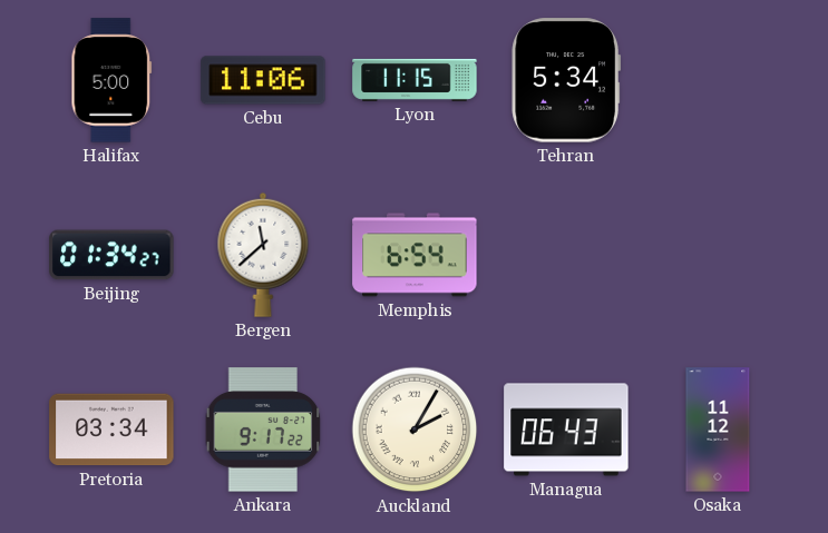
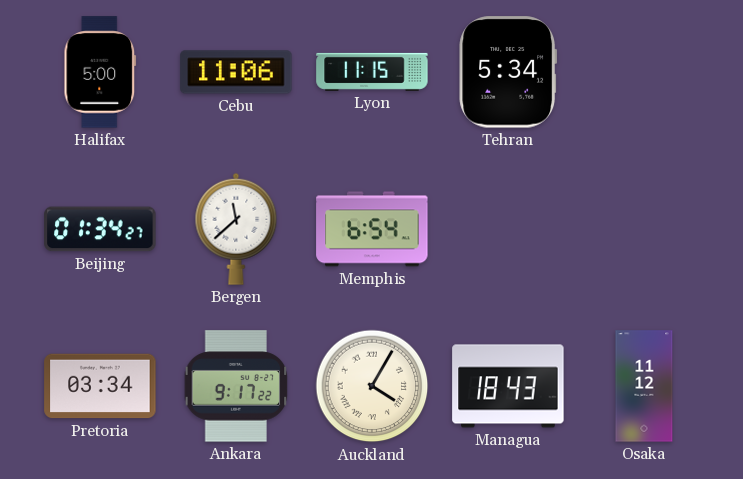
Auckland: 2:05 -> 4:05
Managua: 06:43 -> 18:43
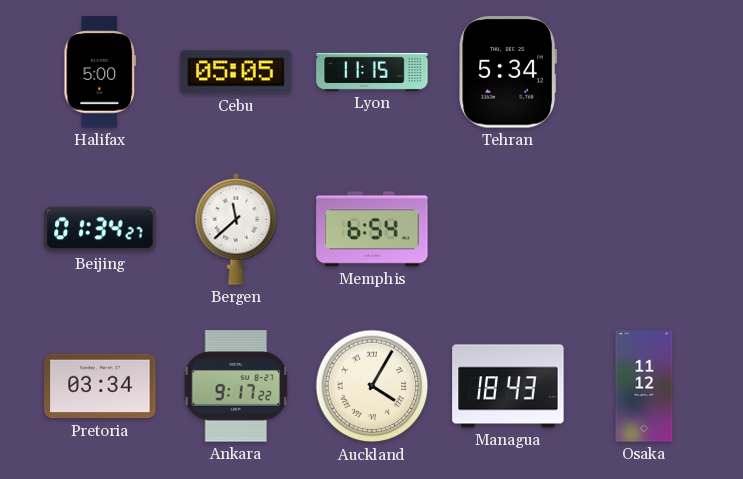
Cebu: 11:06 -> 05:05
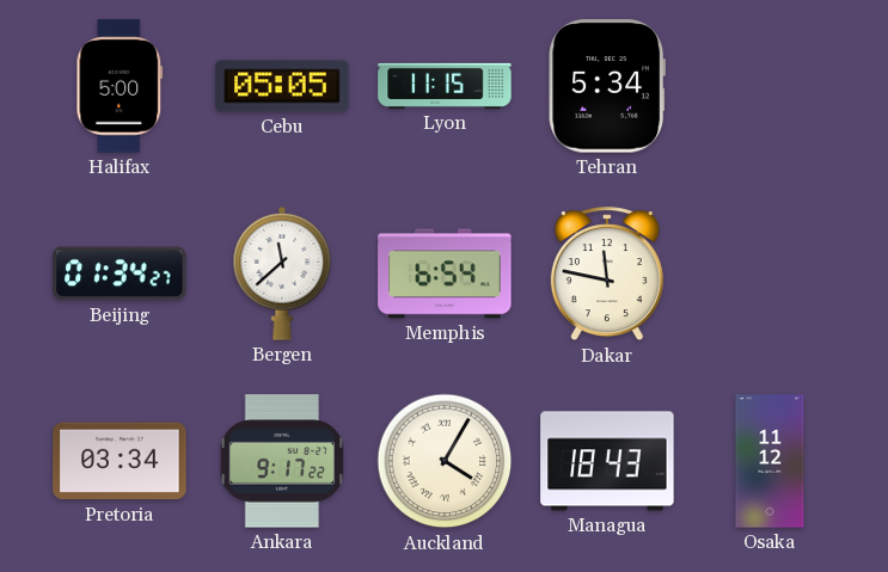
Dakar: none -> 11:47
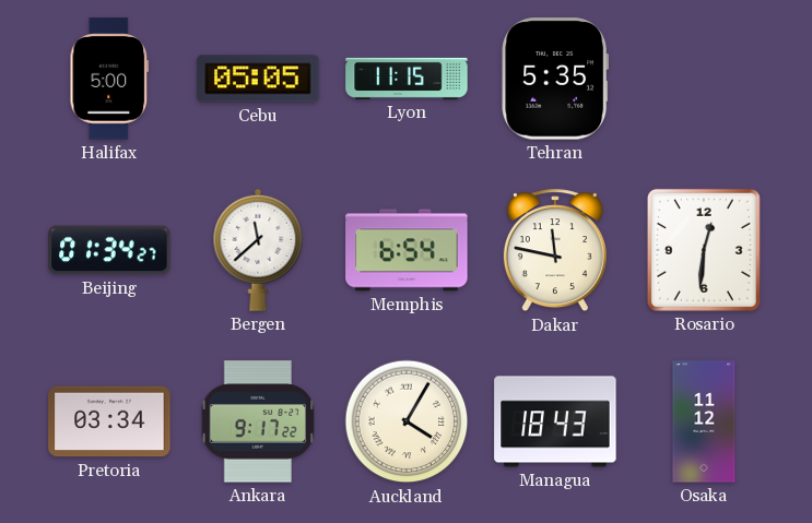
Tehran: 5:34 -> 5:35
Rosario: none -> 12:31
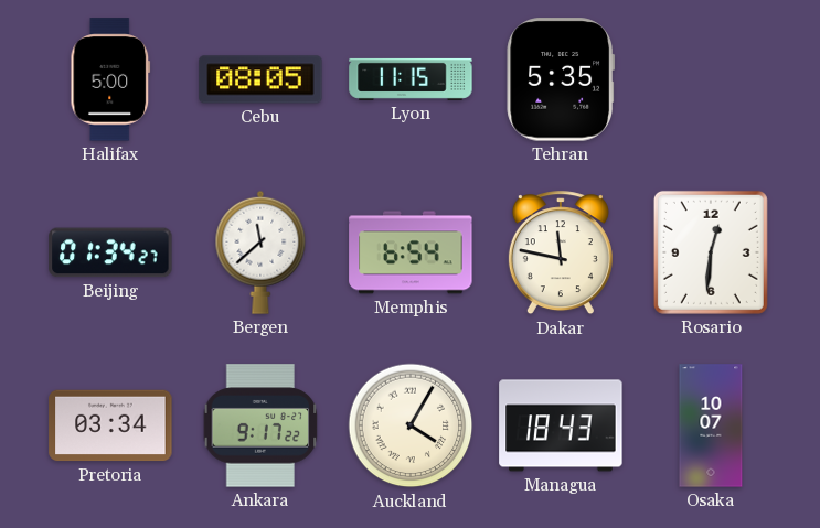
Cebu: 05:05 -> 08:05
Osaka: 11:12 -> 10:07
